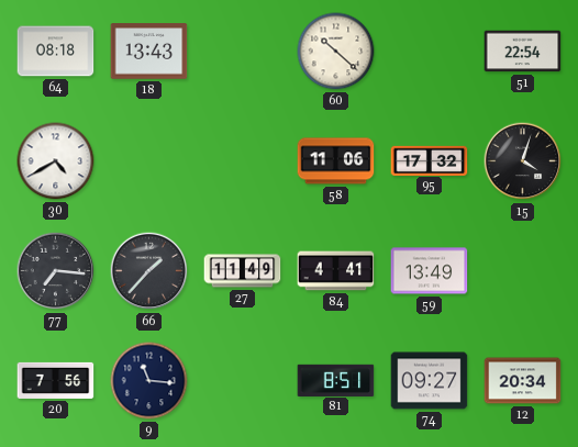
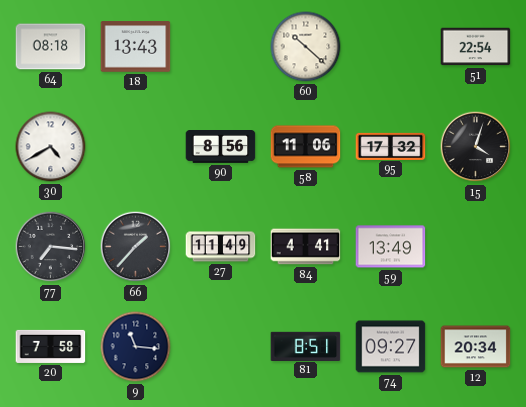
90: none -> 8:56
20: 7:56 -> 7:58
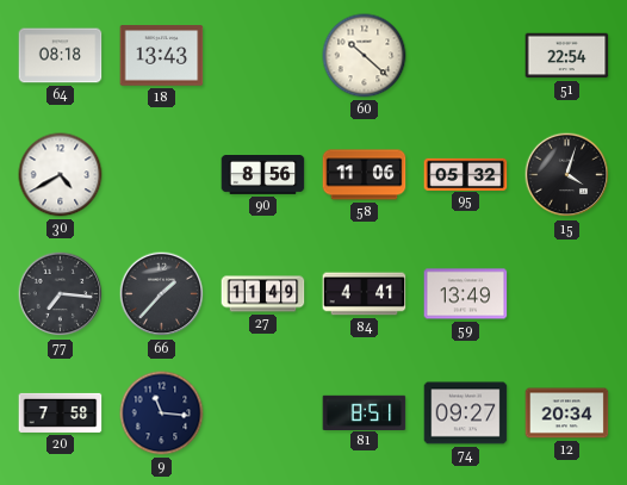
95: 17:32 -> 05:32
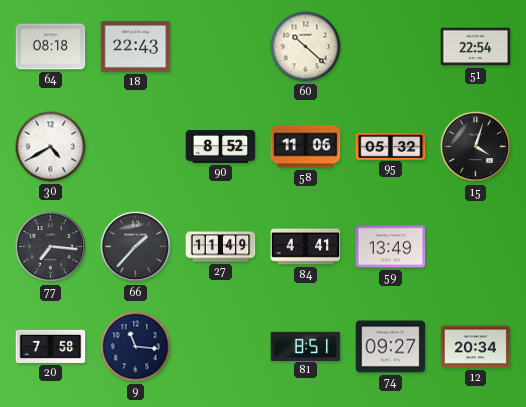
18: 13:43 -> 22:43
90: 8:56 -> 8:52
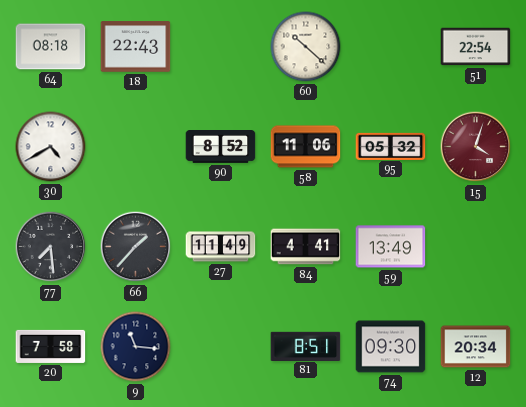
15 dial: black -> burgundy
77: 7:16 -> 7:29
74: 09:27 -> 09:30
